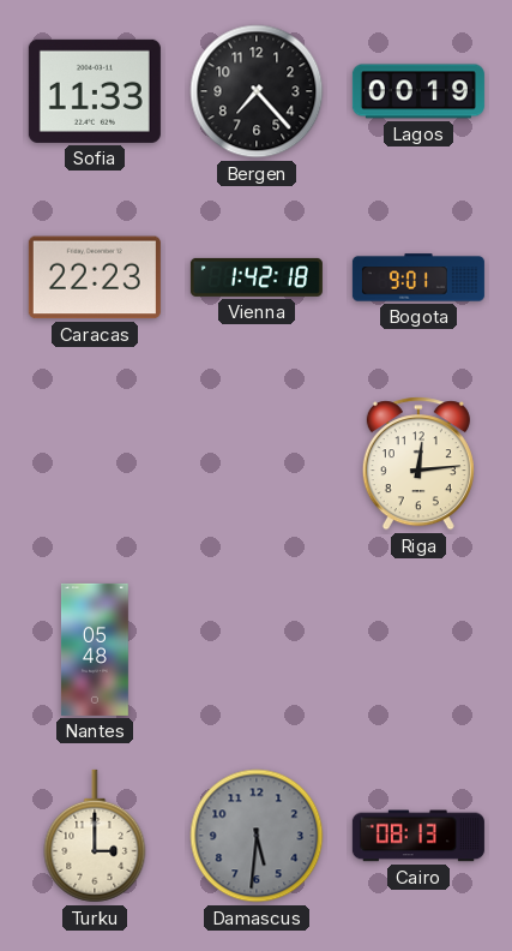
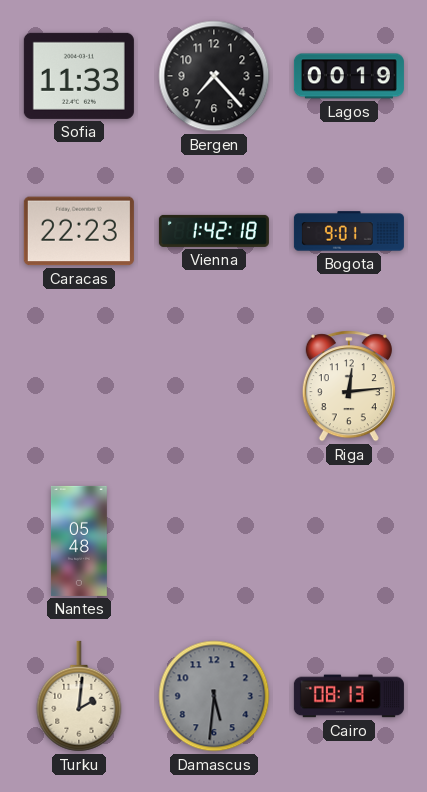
Turku: 3:00 -> 2:01
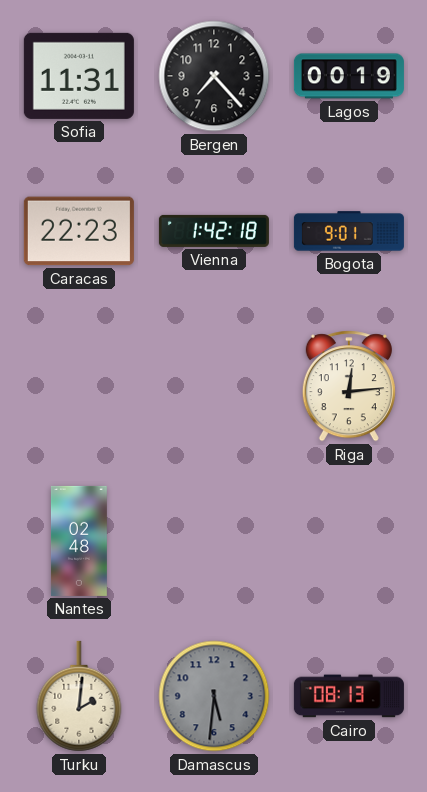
Sofia: 11:33 -> 11:31
Nantes: 05:48 -> 02:48
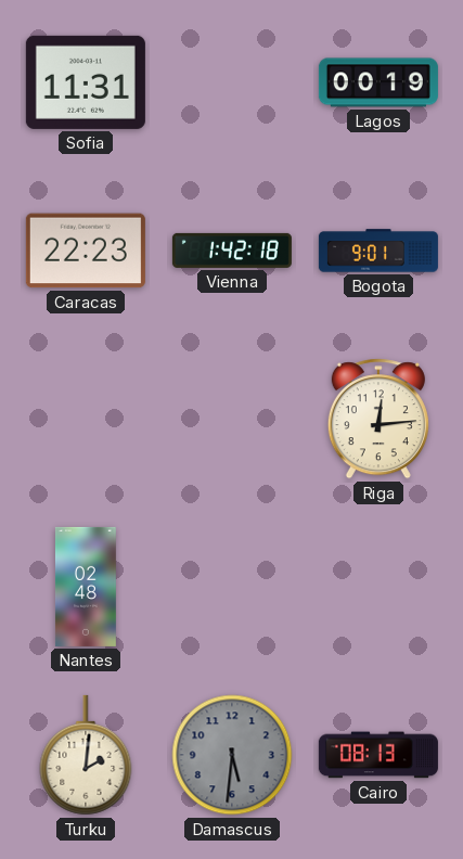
Bergen: 7:23 -> none
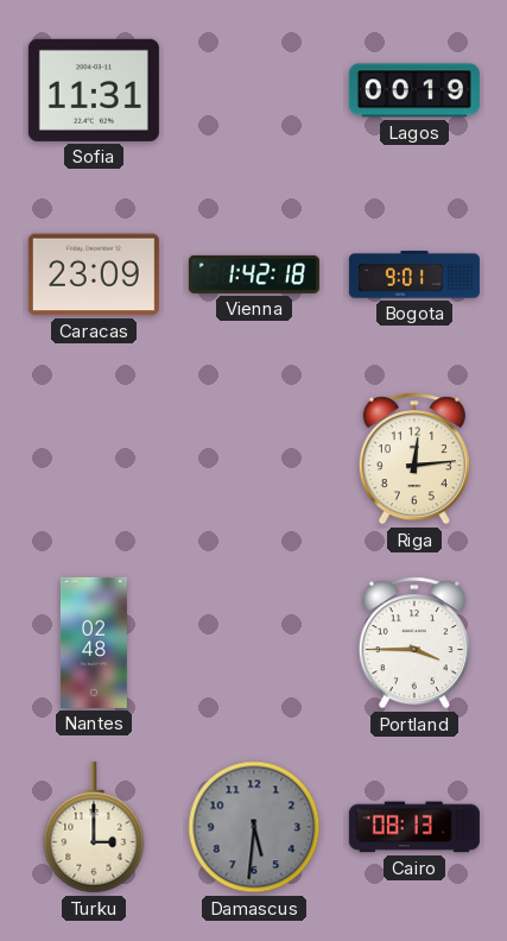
Caracas: 22:23 -> 23:09
Portland: none -> 3:45
Turku: 2:01 -> 3:00
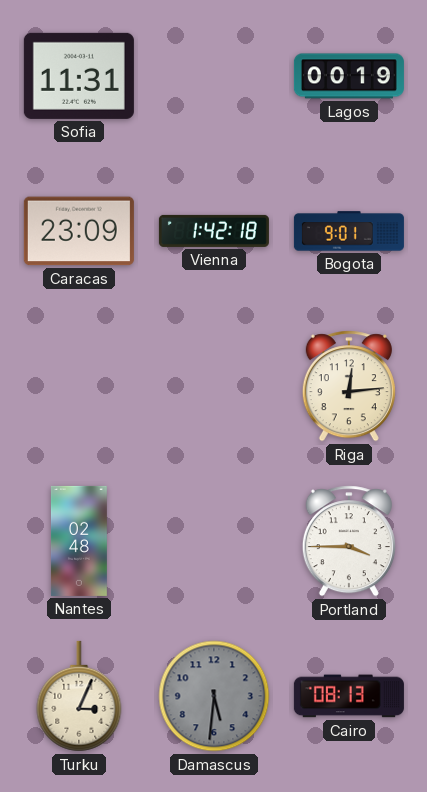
Turku: 3:00 -> 3:04
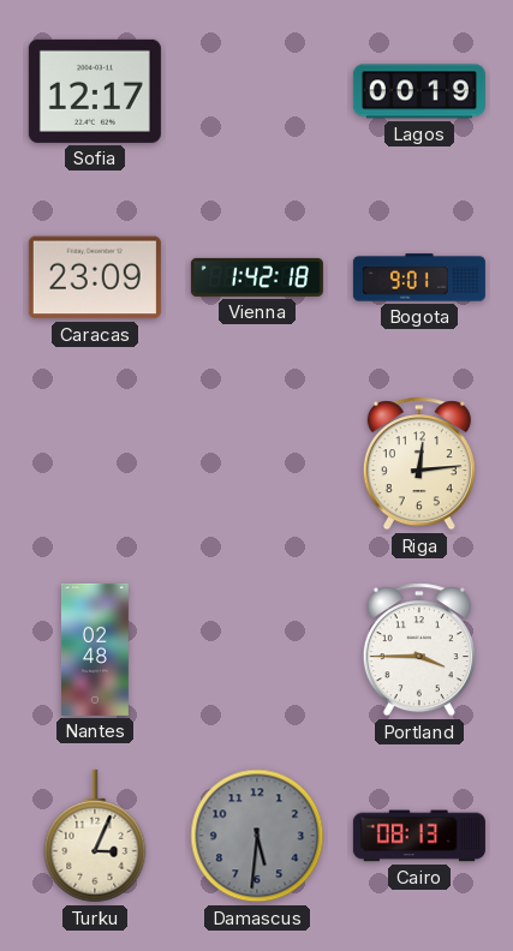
Sofia: 11:31 -> 12:17
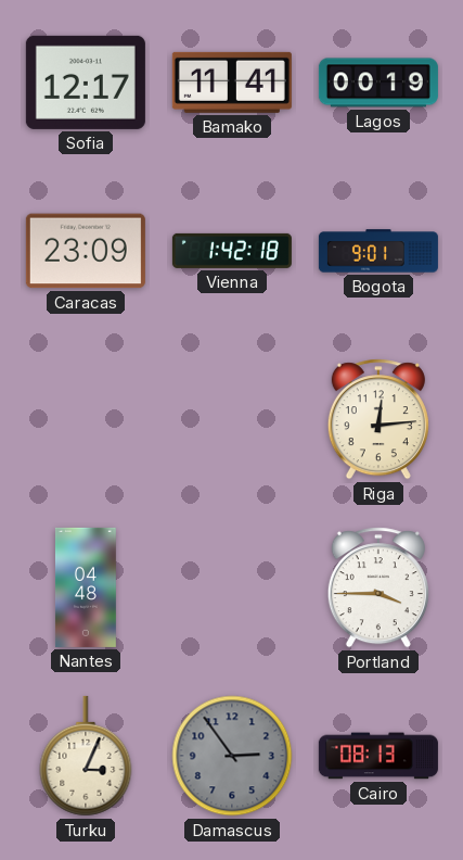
Bamako: none -> 11:41
Nantes: 02:48 -> 04:48
Damascus: 5:31 -> 2:54
